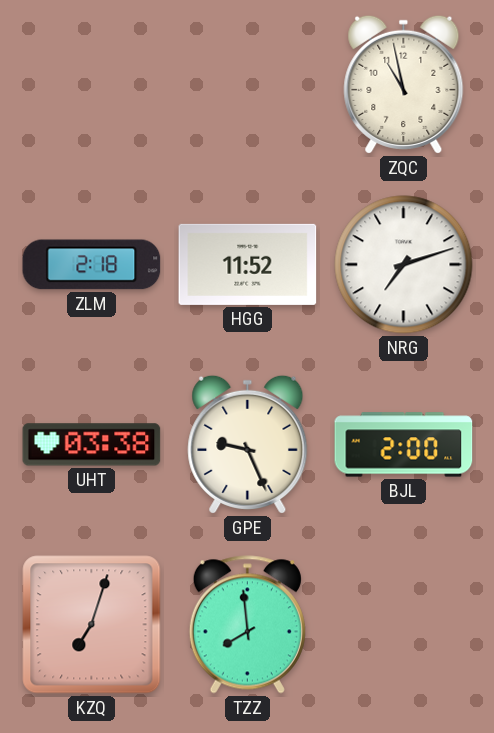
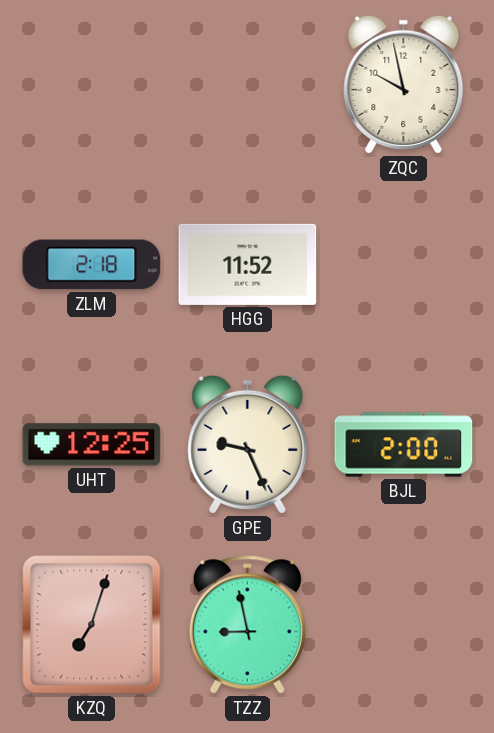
ZQC: 10:58 -> 9:58
NRG: 7:12 -> none
UHT: 03:38 -> 12:25
TZZ: 7:59 -> 8:58
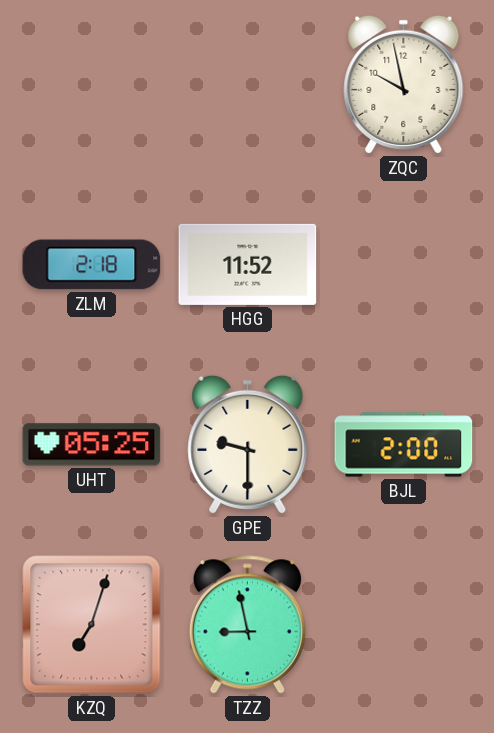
UHT: 12:25 -> 05:25
GPE: 9:26 -> 9:30
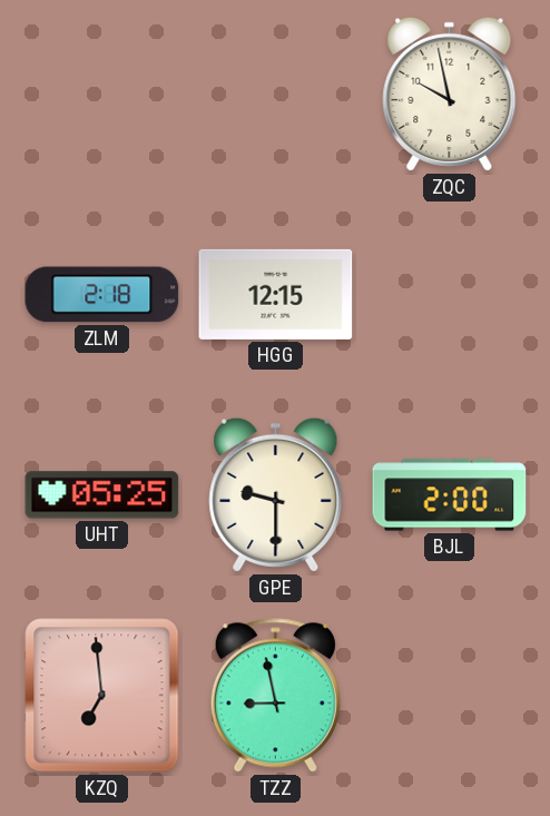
HGG: 11:52 -> 12:15
KZQ: 7:03 -> 6:59
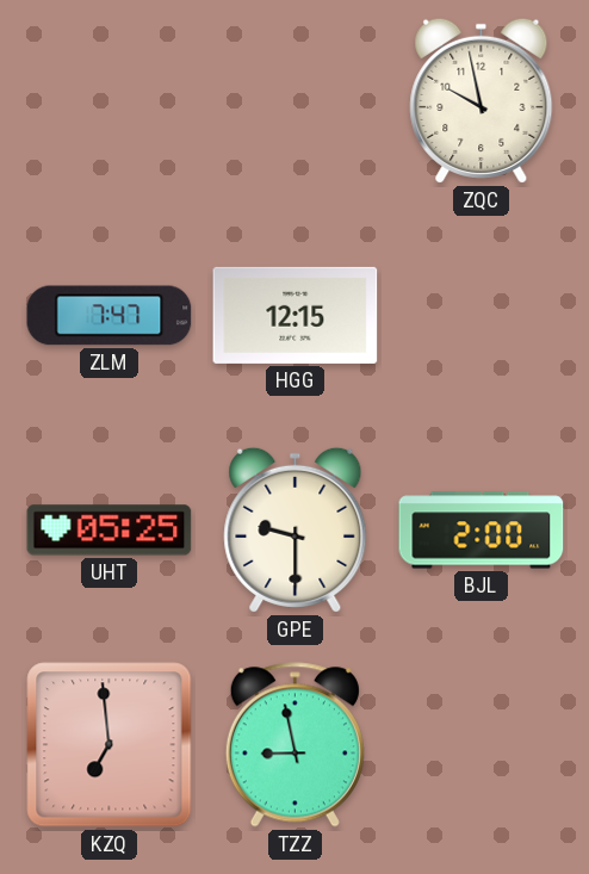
ZLM: 2:18 -> 7:47
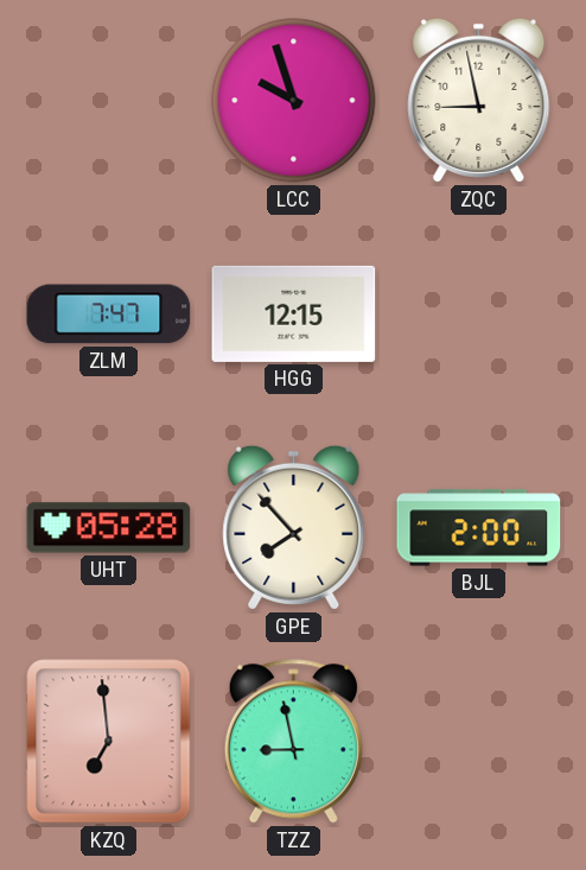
LCC: none -> 9:57
ZQC: 9:58 -> 8:58
UHT: 05:25 -> 05:28
GPE: 9:30 -> 7:53
